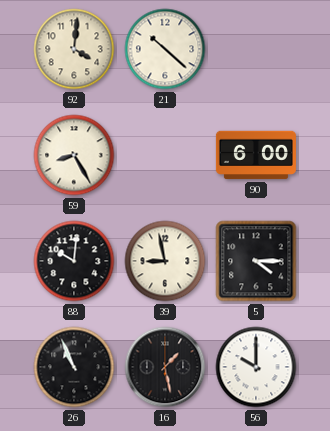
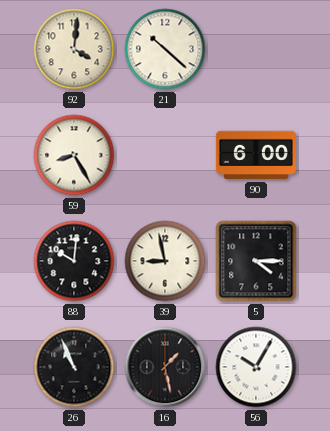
56: 10:00 -> 10:05
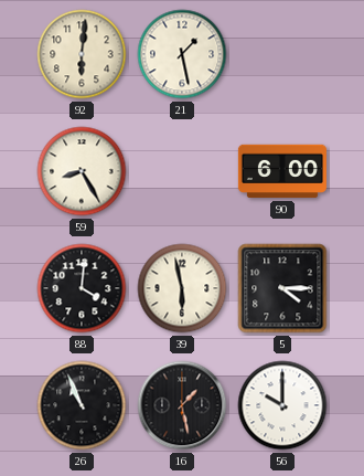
92: 4:01 -> 6:01
21: 10:22 -> 1:28
88: 10:01 -> 4:01
39: 8:58 -> 5:58
56: 10:05 -> 10:00
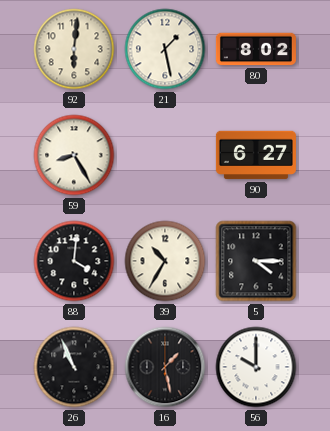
80: none -> 8:02
90: 6:00 -> 6:27
39: 5:58 -> 10:35
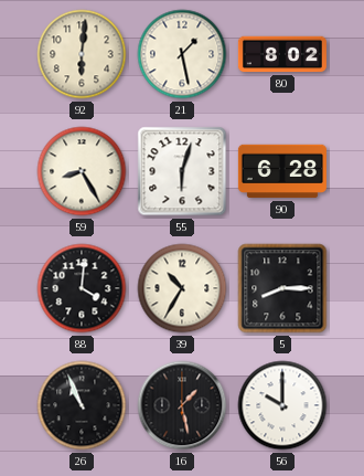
55: none -> 6:03
90: 6:27 -> 6:28
5: 4:15 -> 8:15
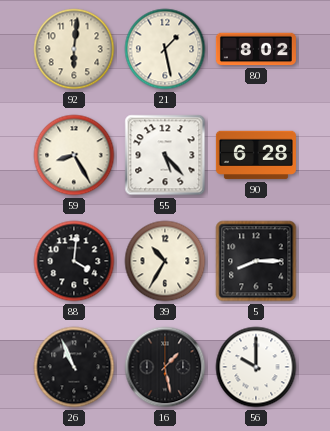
55: 6:03 -> 5:23
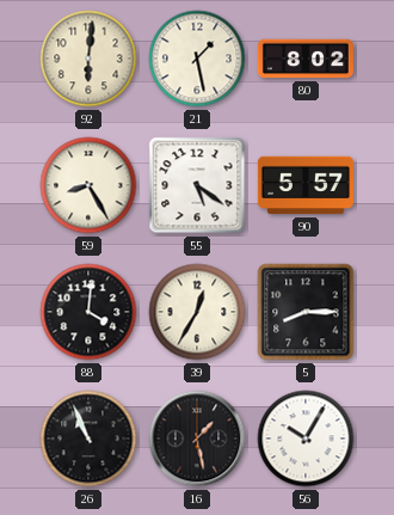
55: 5:23 -> 5:21
90: 6:28 -> 5:57
39: 10:35 -> 12:35
56: 10:00 -> 10:05
